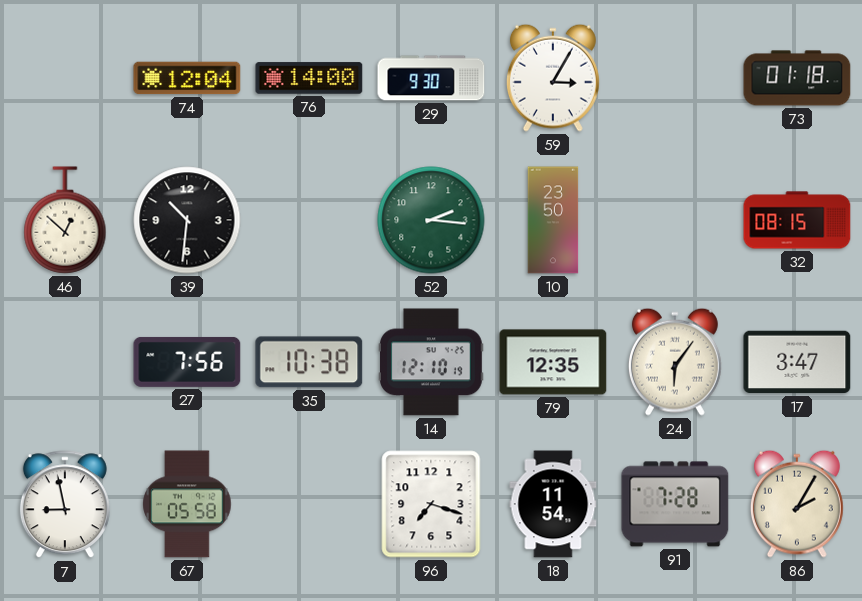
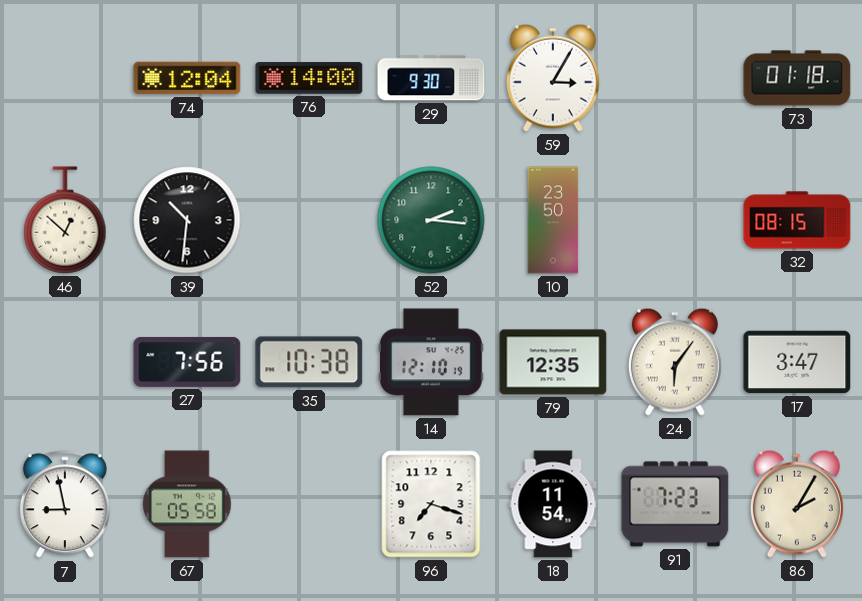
91: 7:28 -> 7:23
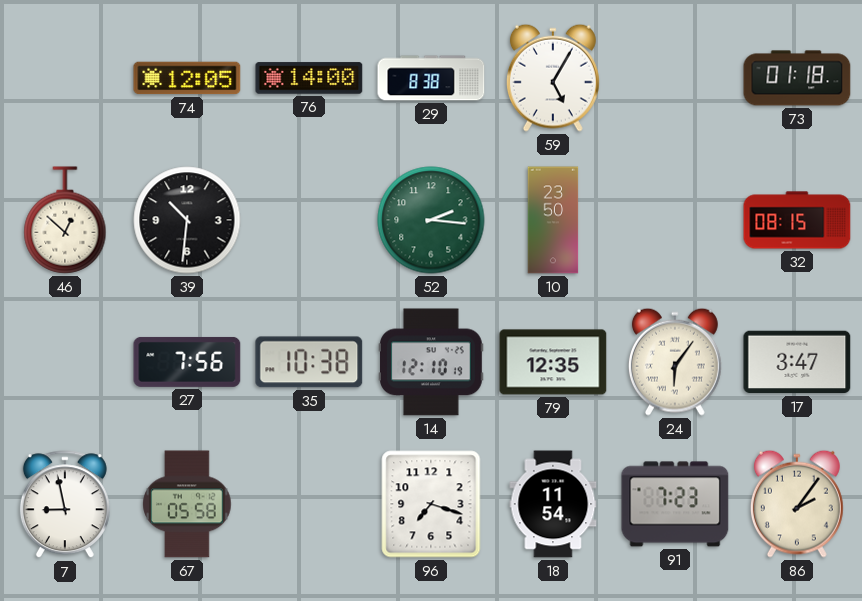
74: 12:04 -> 12:05
29: 9:30 -> 8:38
59: 3:05 -> 5:05
86: 2:05 -> 2:06
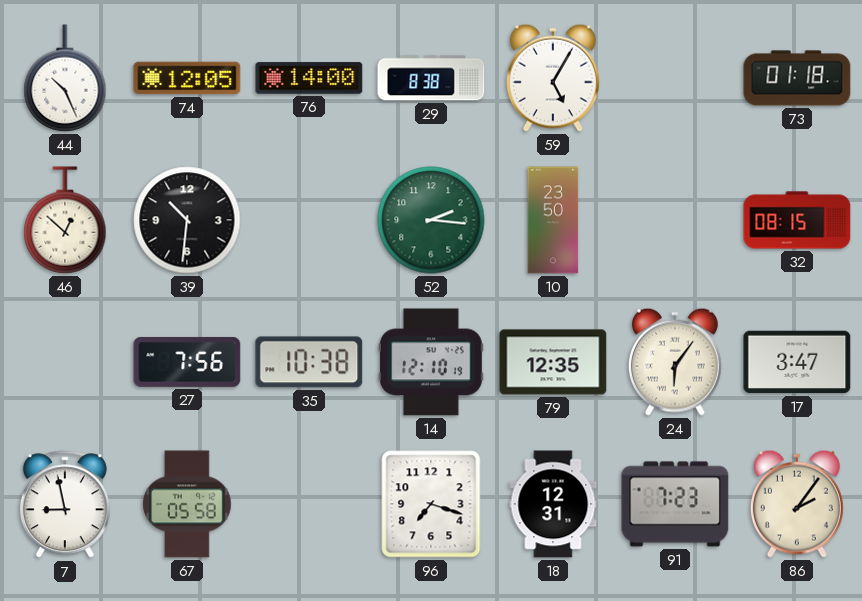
44: none -> 10:26
18: 11:54 -> 12:31
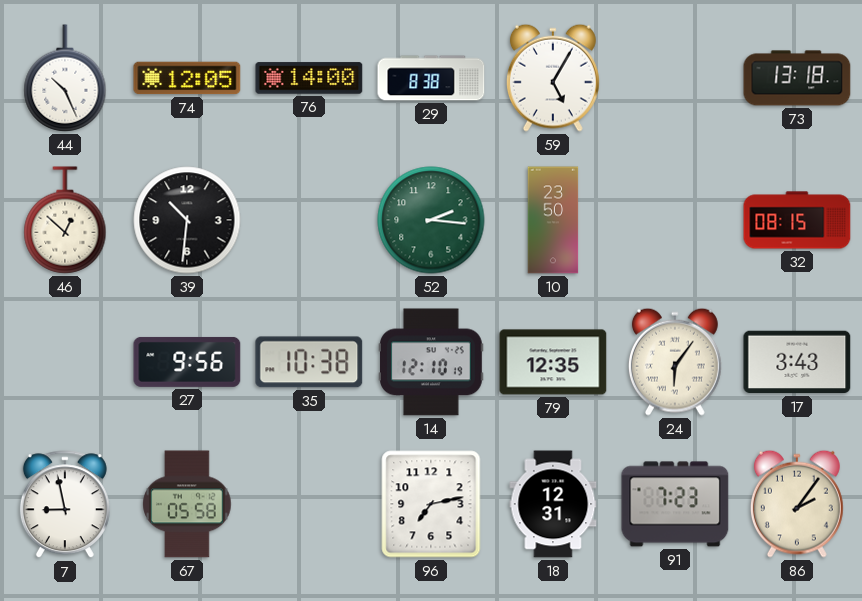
73: 01:18 -> 13:18
27: 7:56 -> 9:56
17: 3:47 -> 3:43
96: 7:18 -> 7:13
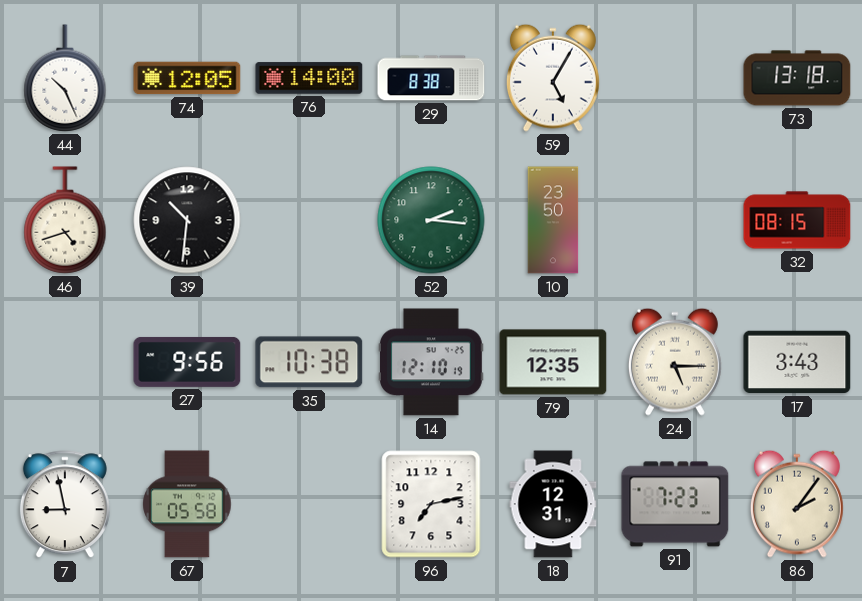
46: 12:52 -> 4:42
24: 6:06 -> 5:15
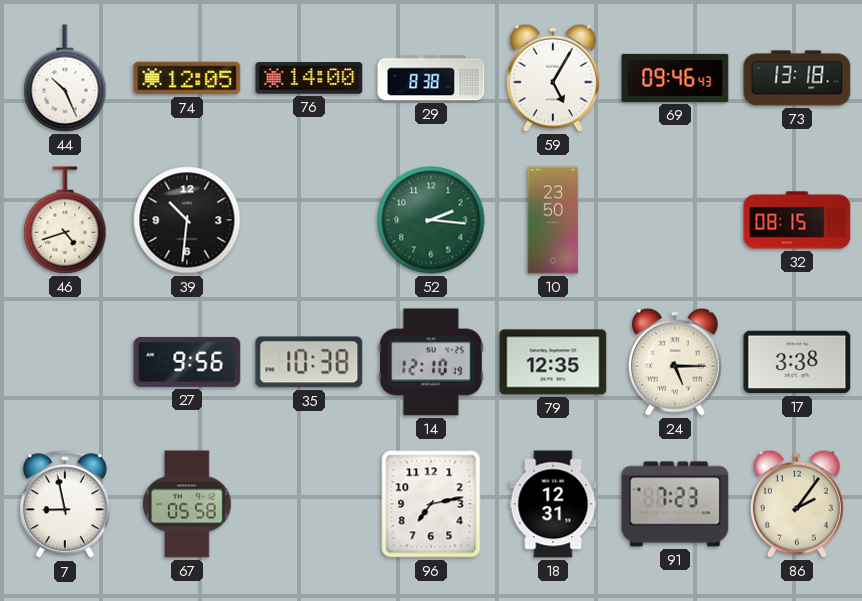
69: none -> 09:46
17: 3:43 -> 3:38
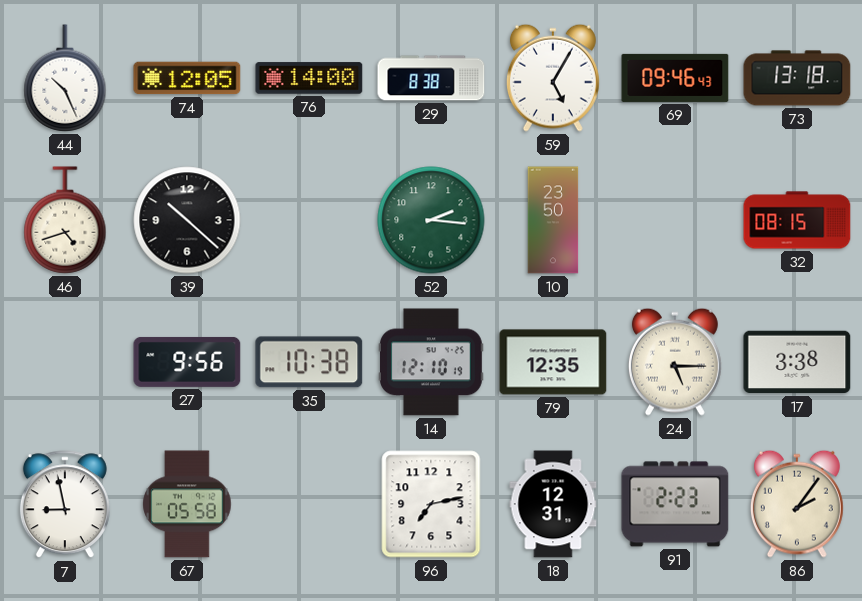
39: 10:31 -> 10:22
91: 7:23 -> 2:23
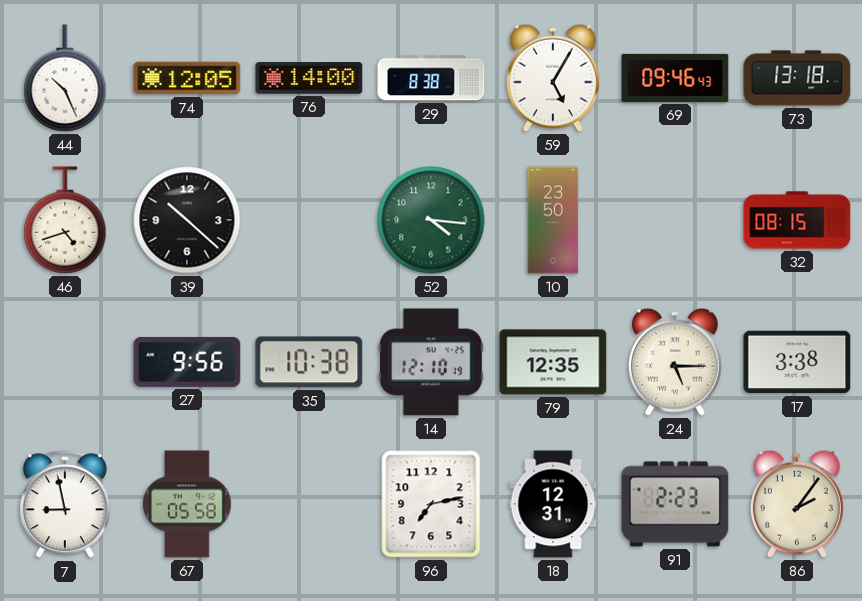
52: 2:16 -> 4:16
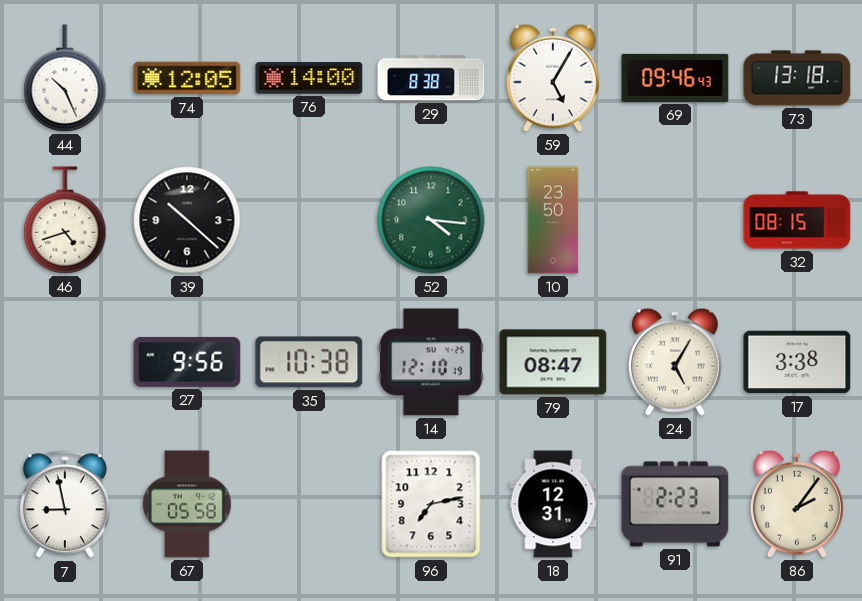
79: 12:35 -> 08:47
24: 5:15 -> 5:05
